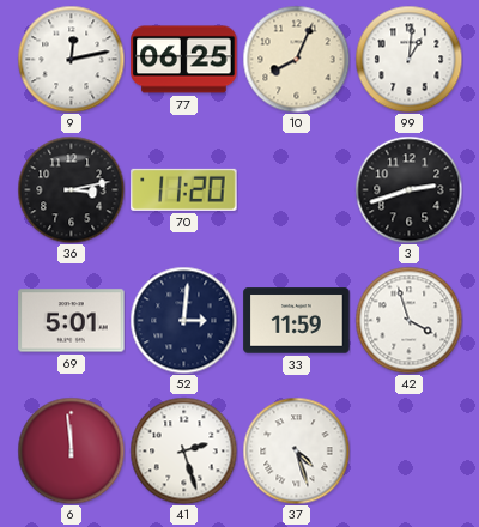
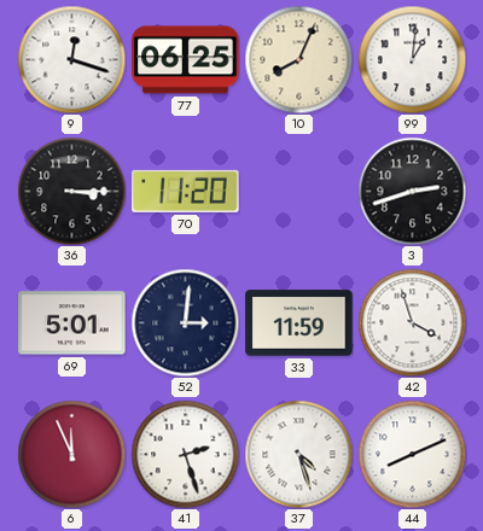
9: 12:13 -> 12:18
36: 3:13 -> 3:15
6: 11:59 -> 11:56
44: none -> 8:11
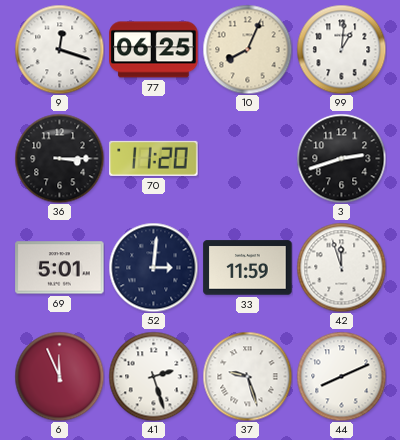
42: 3:57 -> 11:57
37: 4:27 -> 9:27
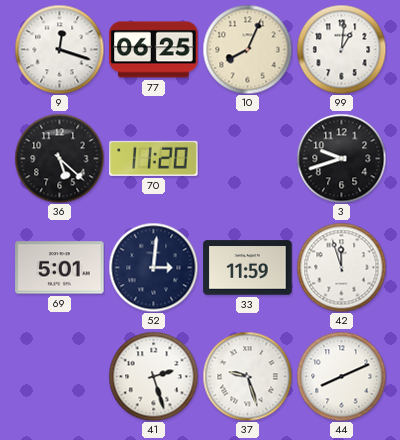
36: 3:15 -> 5:22
3: 2:42 -> 9:42
6: 11:56 -> none
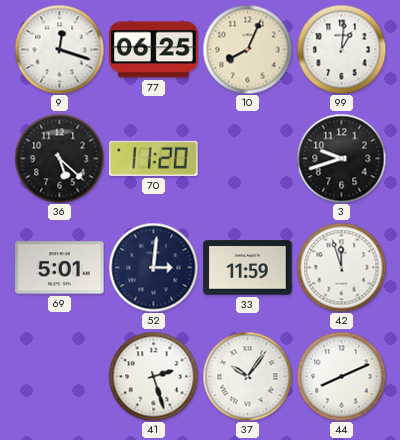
37: 9:27 -> 10:06
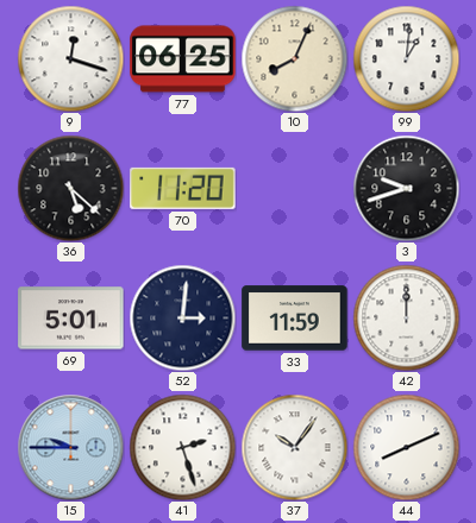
42: 11:57 -> 12:00
15: none -> 9:45
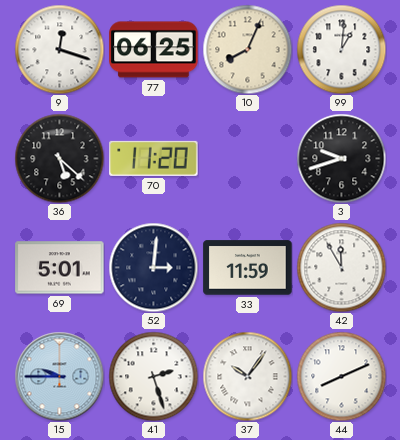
42: 12:00 -> 11:55
